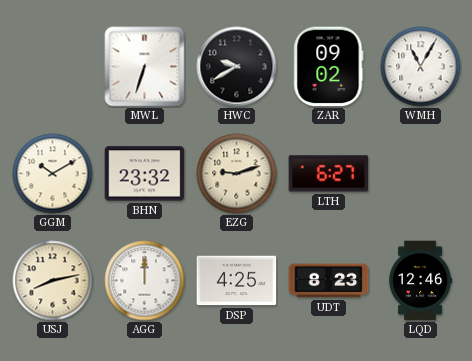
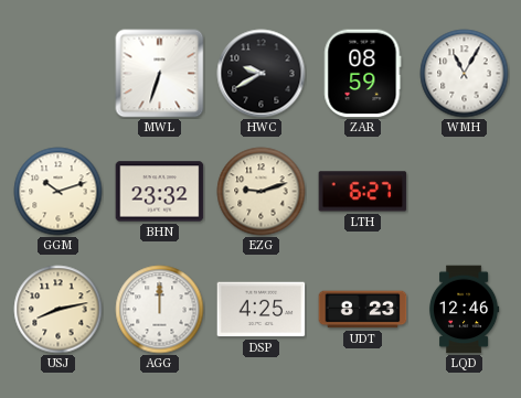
ZAR: 09:02 -> 08:59
GGM: 10:10 -> 10:12
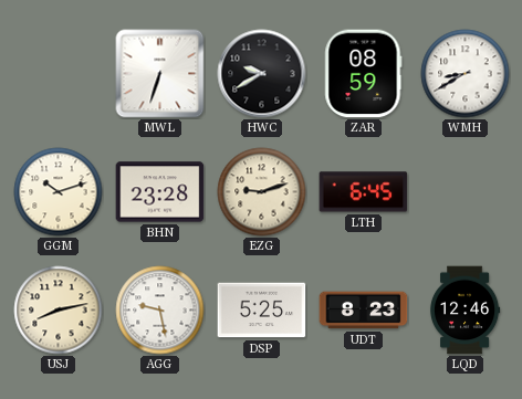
WMH: 11:05 -> 8:40
BHN: 23:32 -> 23:28
LTH: 6:27 -> 6:45
AGG: 12:00 -> 9:28
DSP: 4:25 -> 5:25
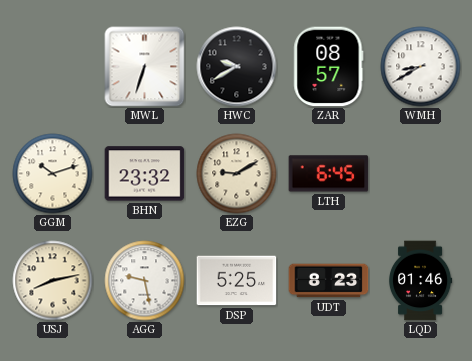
ZAR: 08:59 -> 08:57
BHN: 23:28 -> 23:32
EZG: 9:12 -> 9:10
LQD: 12:46 -> 01:46
